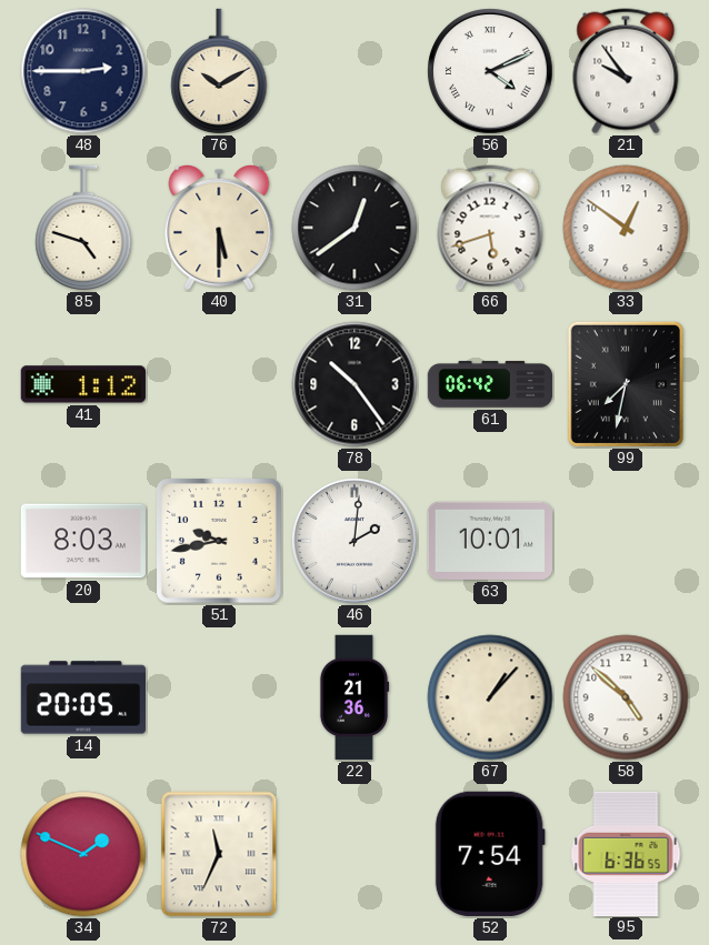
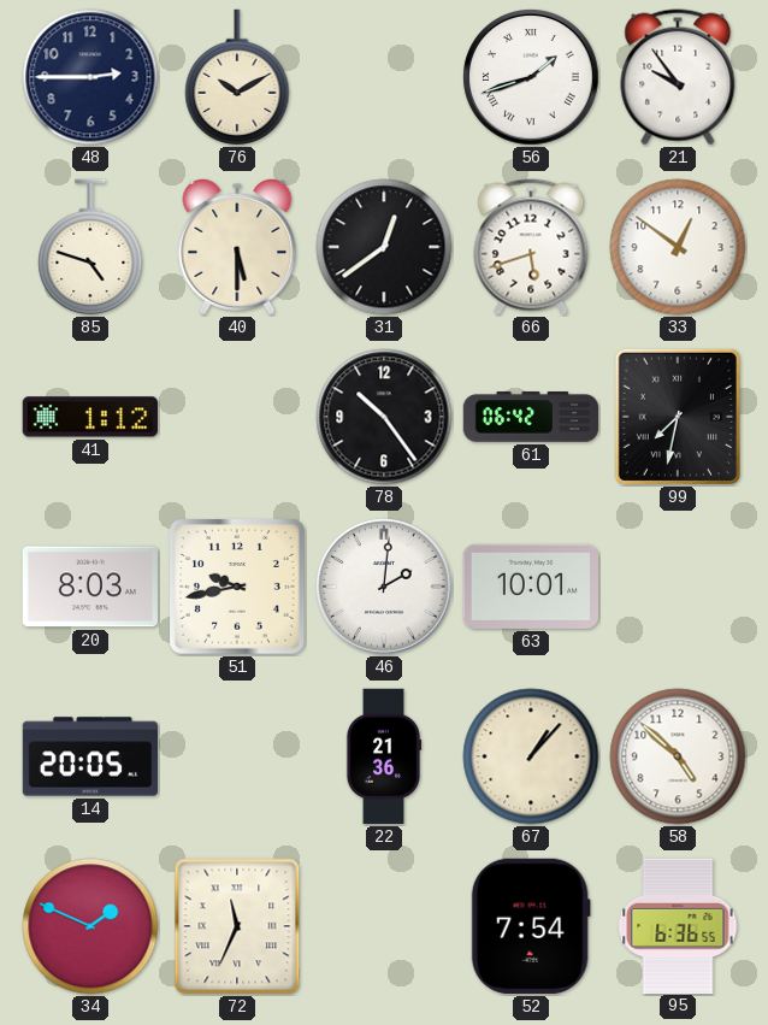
56: 4:11 -> 1:42
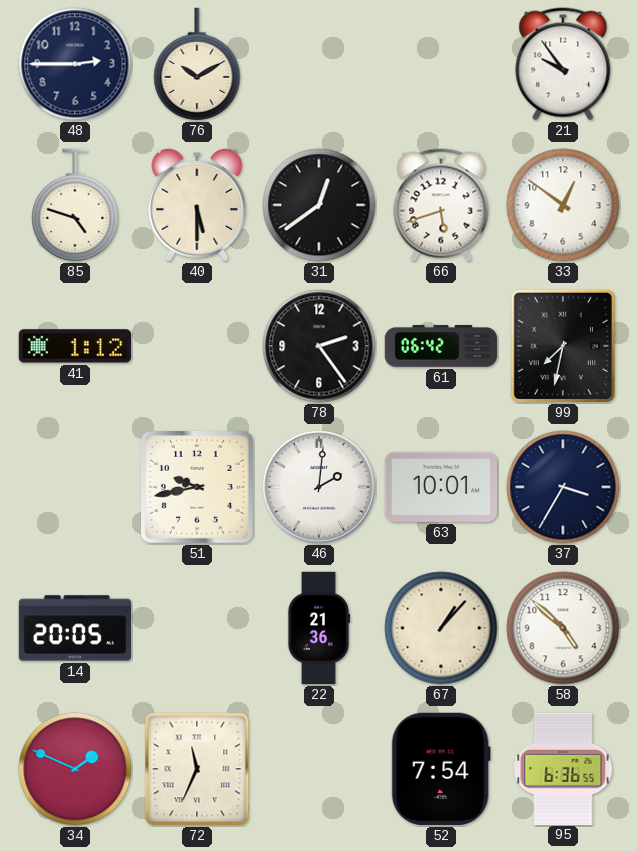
56: 1:42 -> none
78: 10:24 -> 2:24
20: 8:03 -> none
37: none -> 3:35
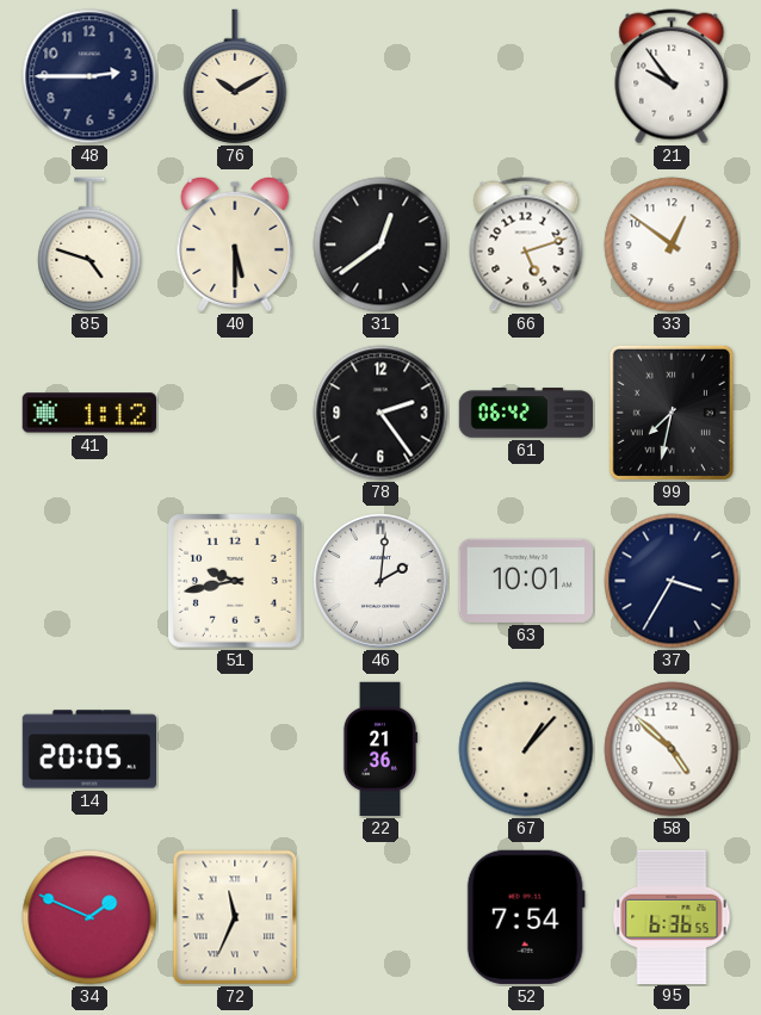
66: 5:42 -> 5:12
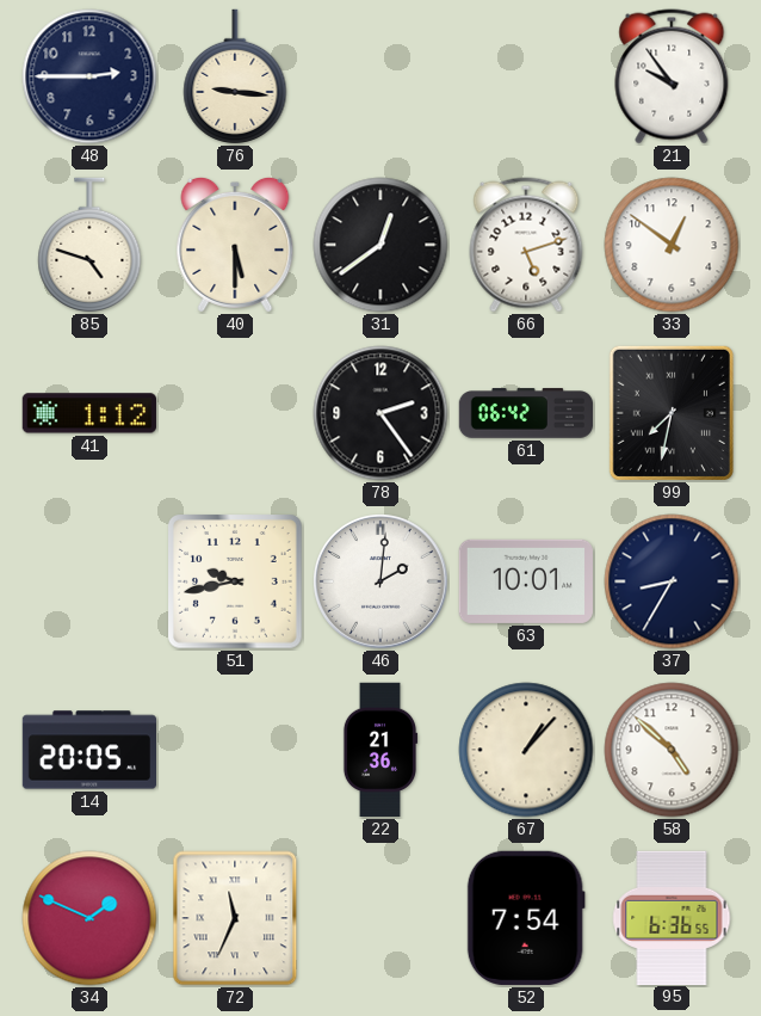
76: 10:10 -> 9:16
37: 3:35 -> 8:35
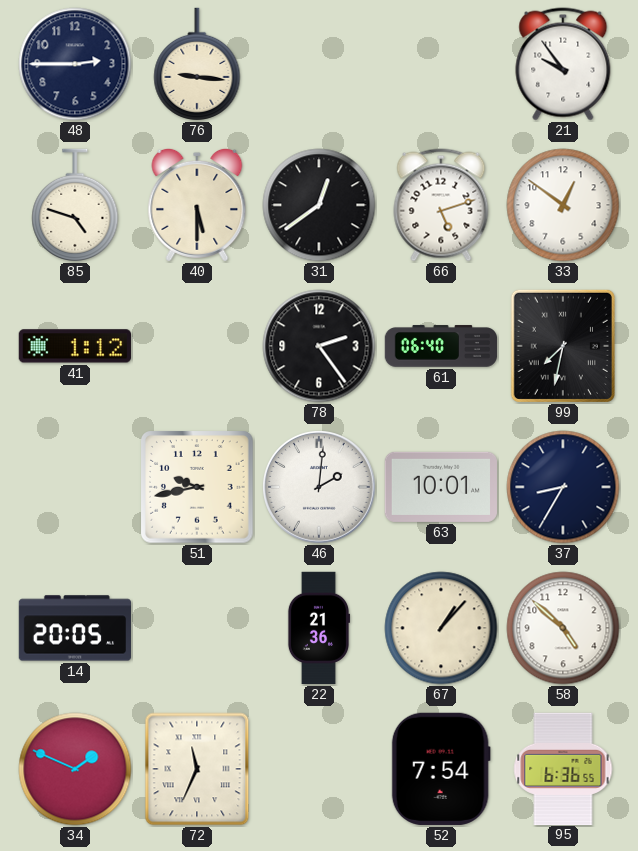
61: 06:42 -> 06:40
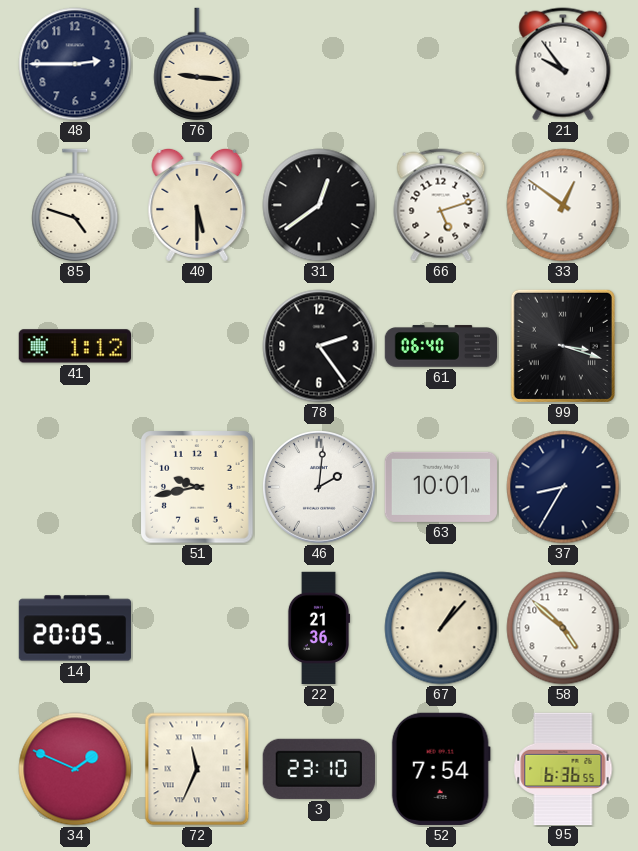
99: 7:32 -> 3:18
3: none -> 23:10
